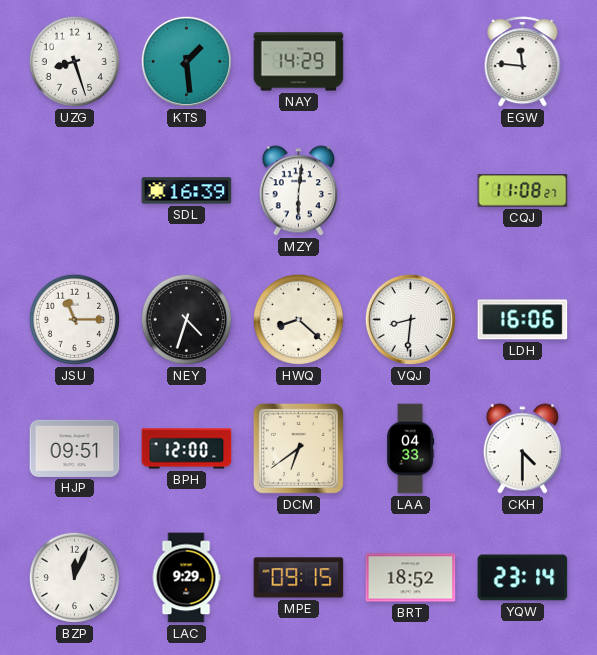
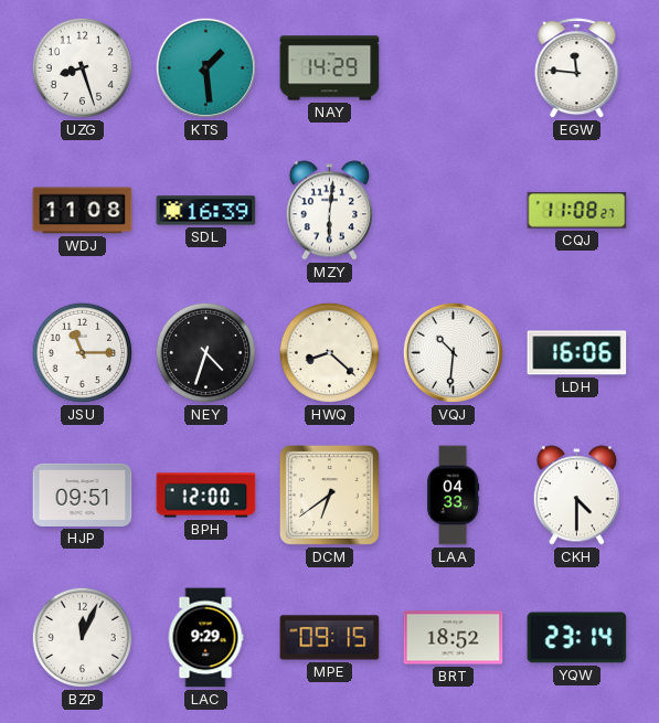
WDJ: none -> 11:08
VQJ: 8:31 -> 10:31
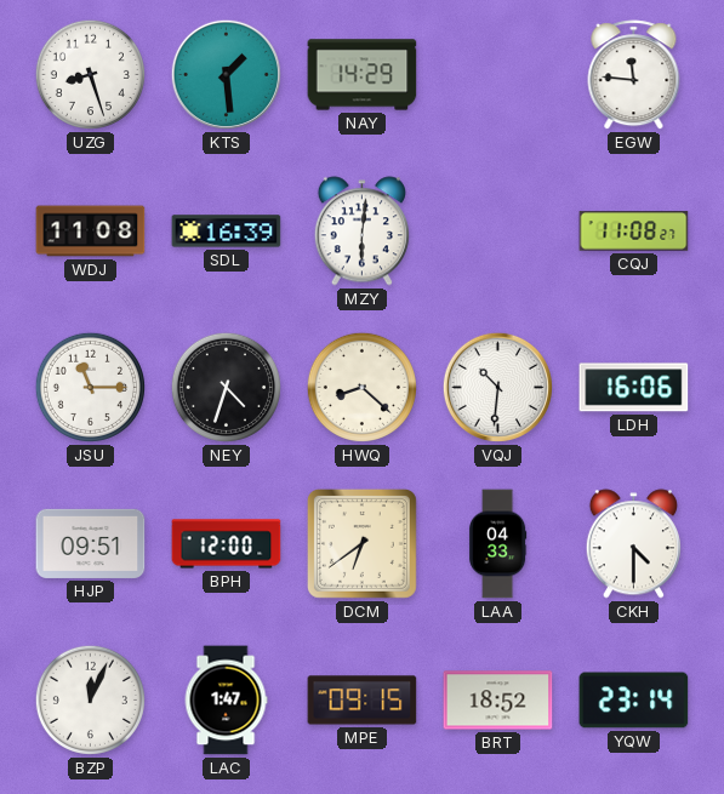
LAC: 9:29 -> 1:47
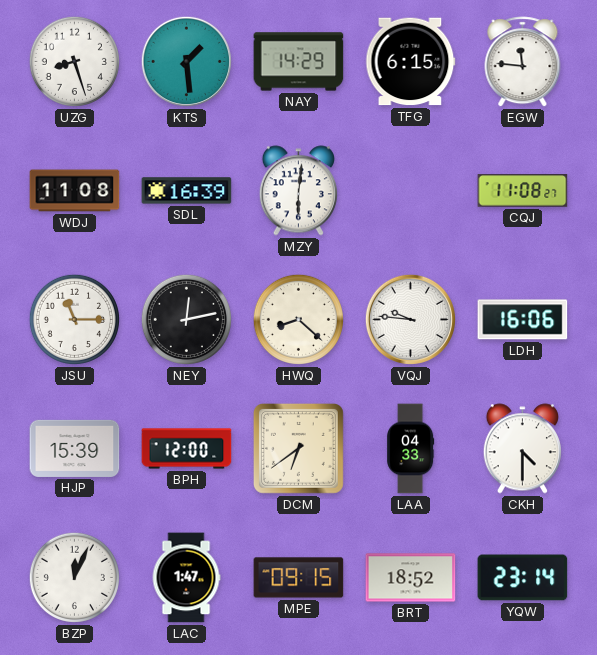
TFG: none -> 6:15
NEY: 4:33 -> 12:13
VQJ: 10:31 -> 9:46
HJP: 09:51 -> 15:39
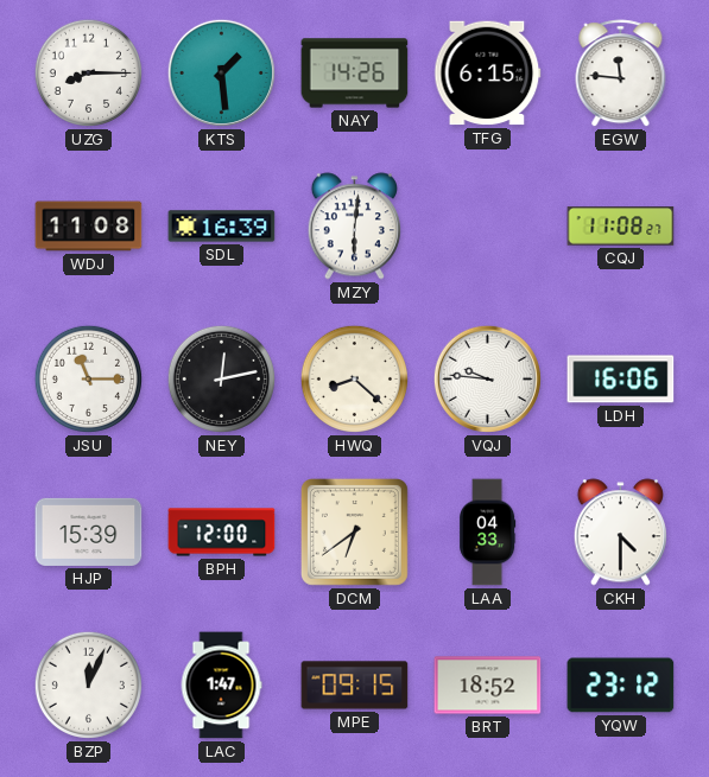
UZG: 8:27 -> 8:15
NAY: 14:29 -> 14:26
YQW: 23:14 -> 23:12
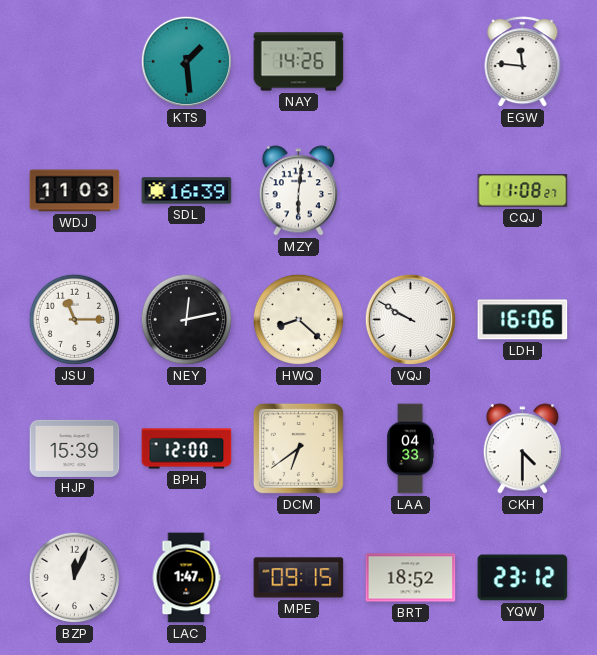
UZG: 8:15 -> none
TFG: 6:15 -> none
WDJ: 11:08 -> 11:03
VQJ: 9:46 -> 9:50
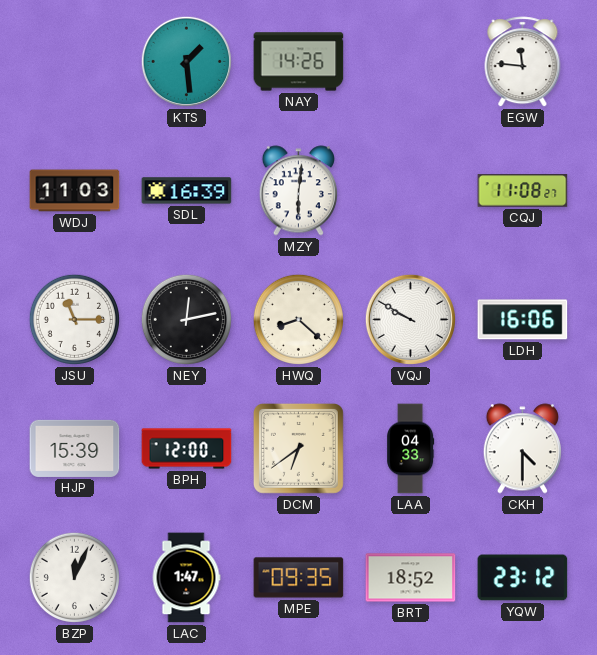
MPE: 09:15 -> 09:35
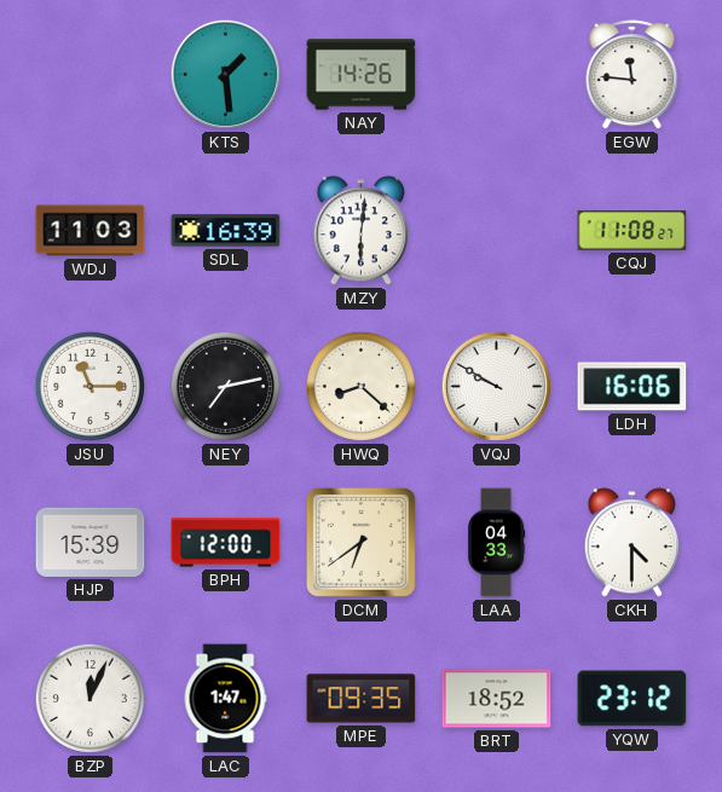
NEY: 12:13 -> 7:13
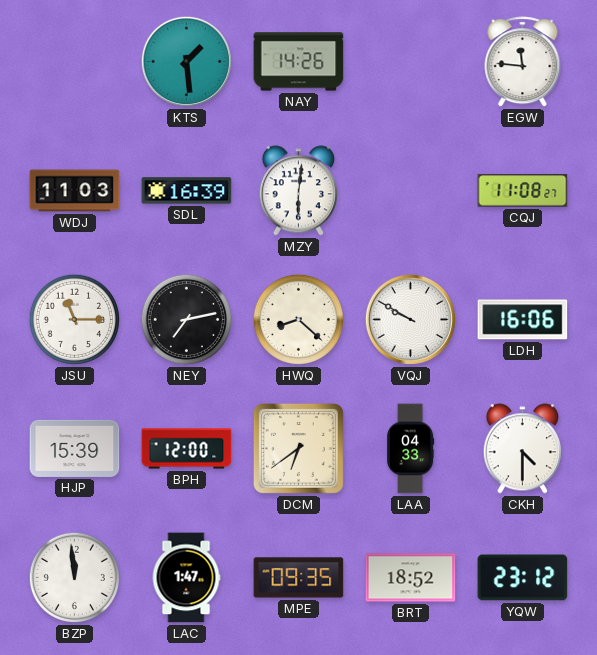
BZP: 12:04 -> 11:59
